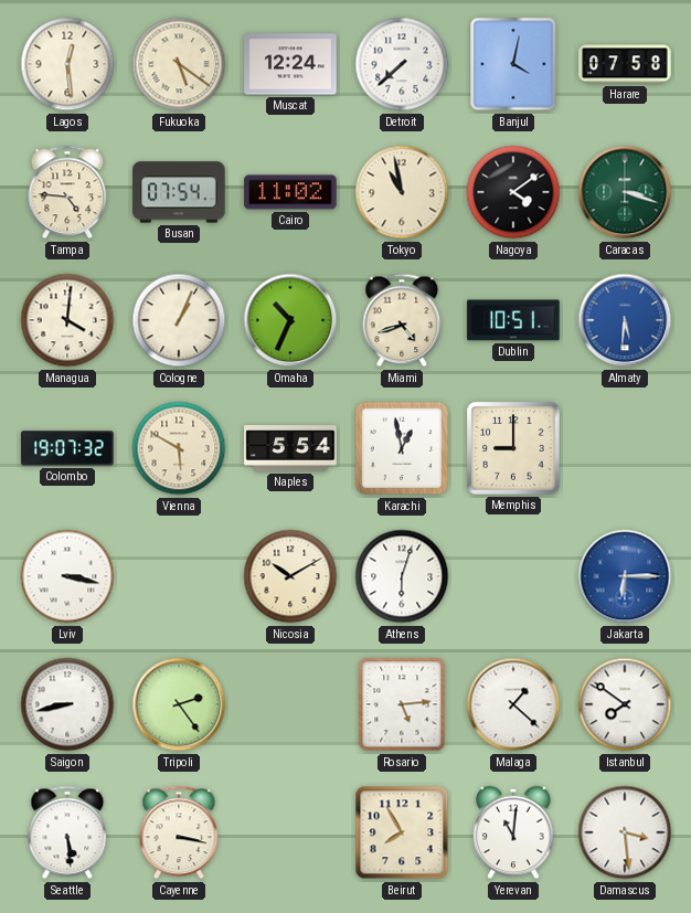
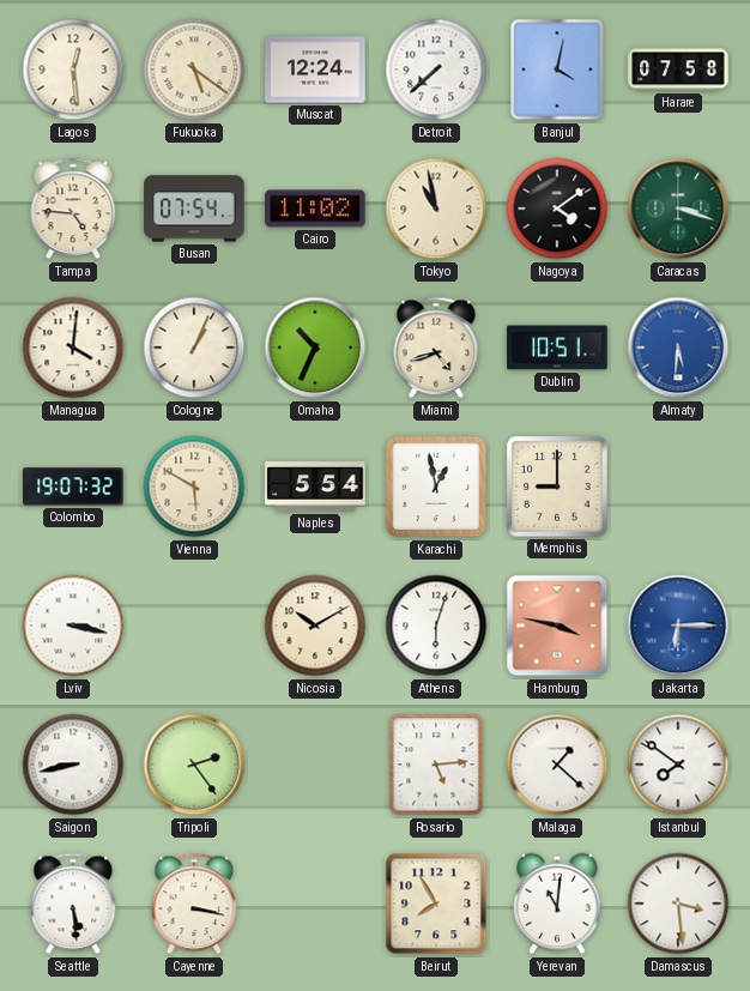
Hamburg: none -> 3:47
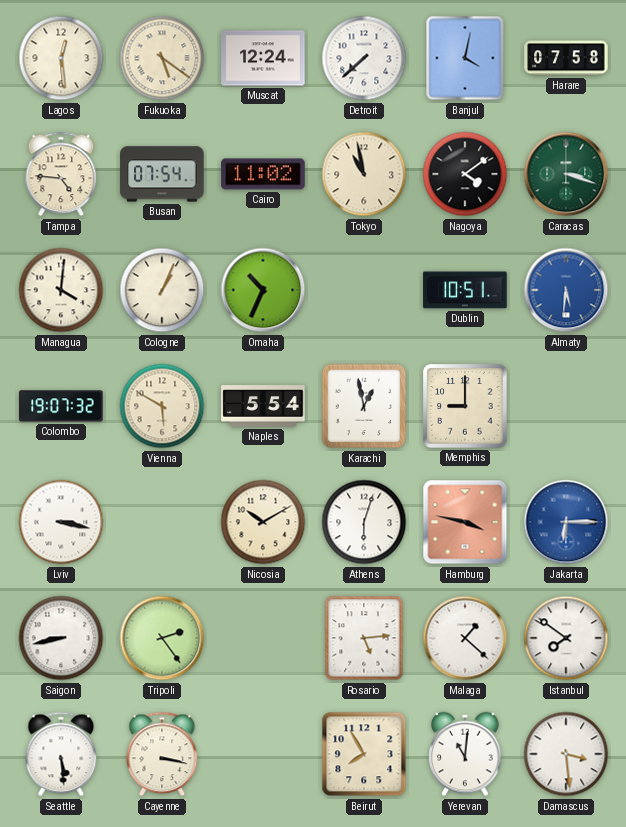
Miami: 4:42 -> none
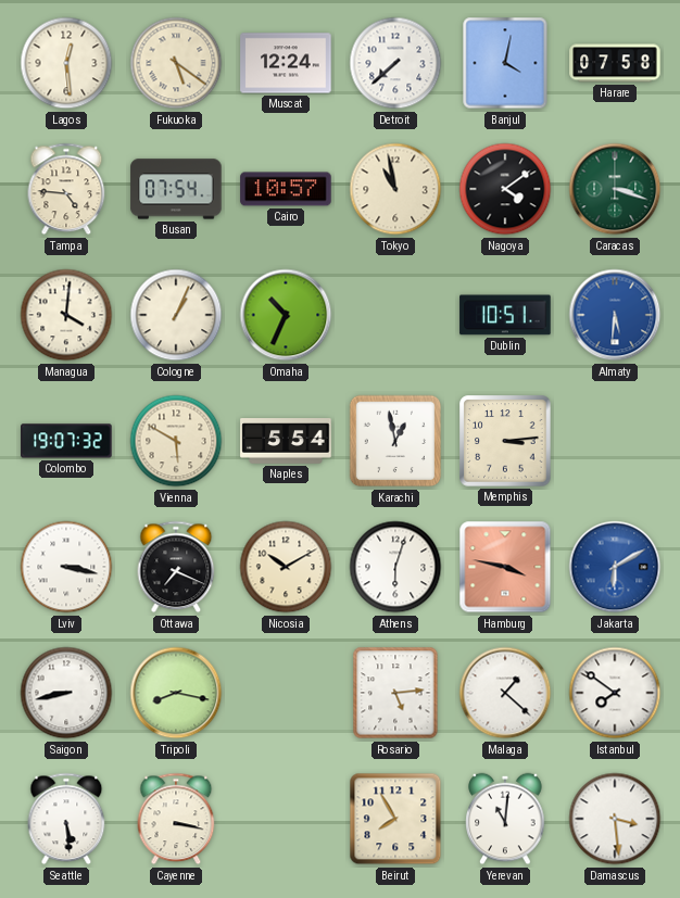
Cairo: 11:02 -> 10:57
Memphis: 9:00 -> 3:14
Ottawa: none -> 7:19
Jakarta: 6:15 -> 6:10
Tripoli: 2:24 -> 8:17
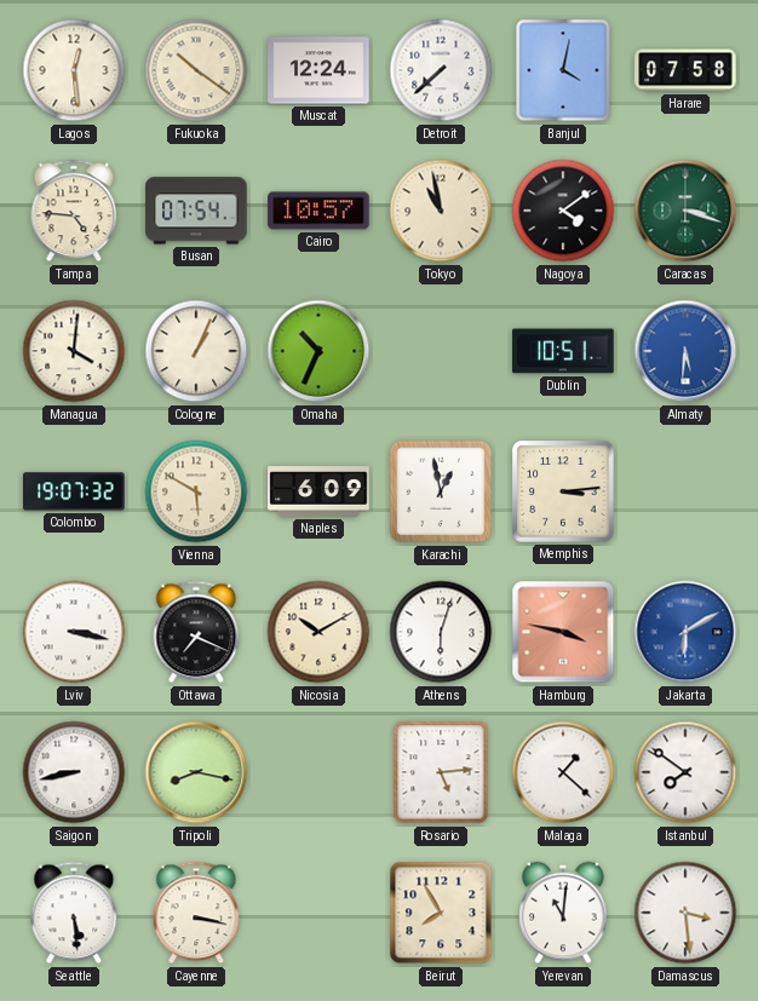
Fukuoka: 5:21 -> 10:21
Naples: 5:54 -> 6:09
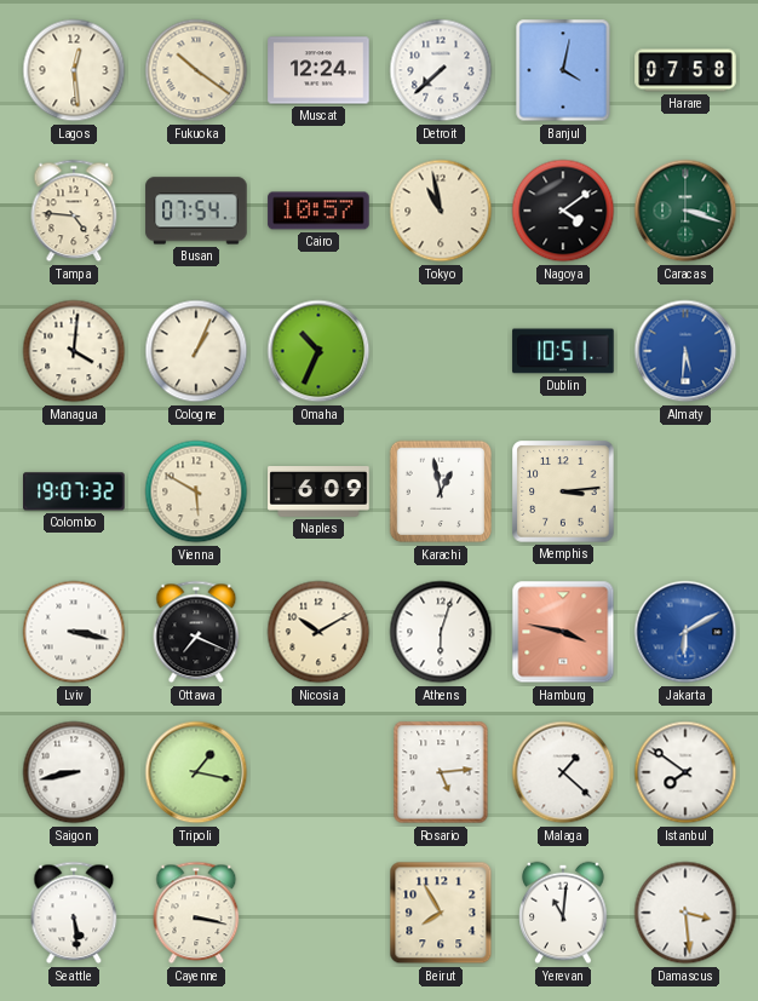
Tripoli: 8:17 -> 1:17
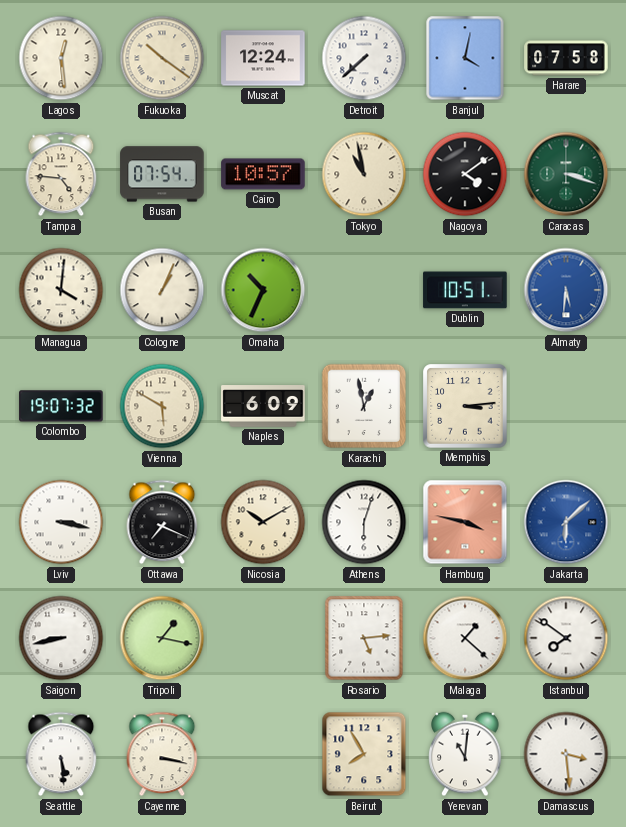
Jakarta: 6:10 -> 6:08
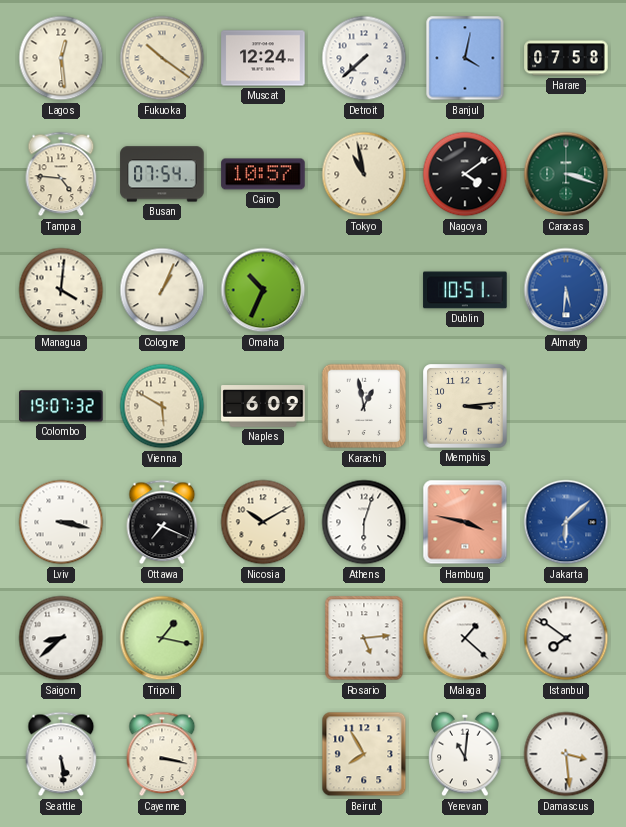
Saigon: 8:43 -> 8:38
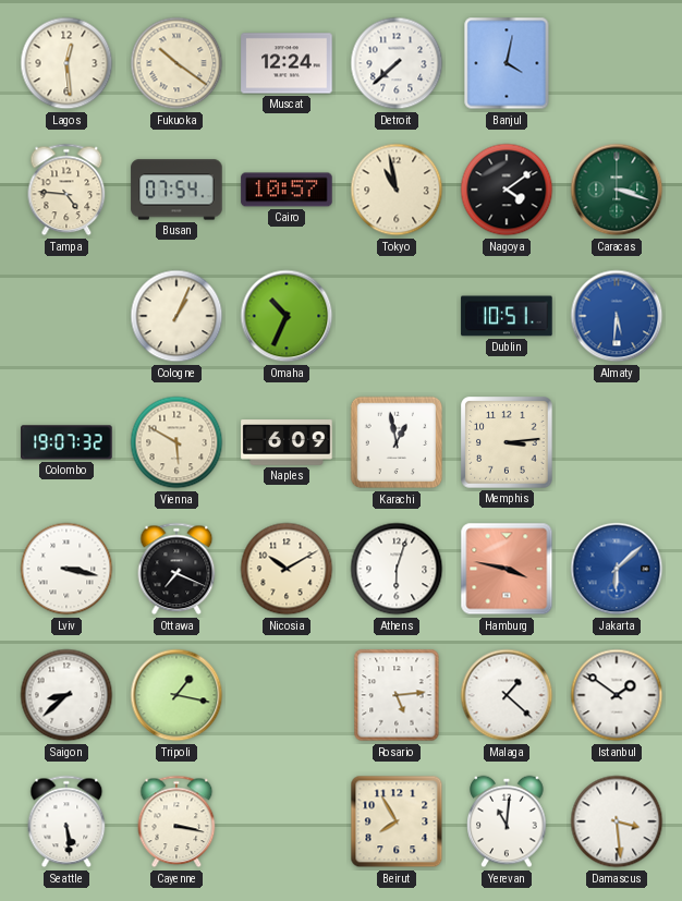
Harare: 07:58 -> none
Managua: 4:01 -> none
Istanbul: 7:51 -> 1:51
